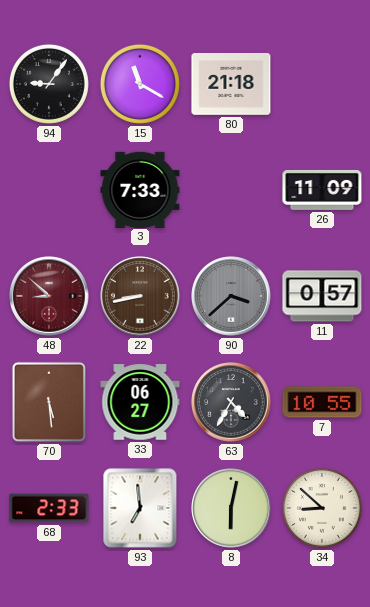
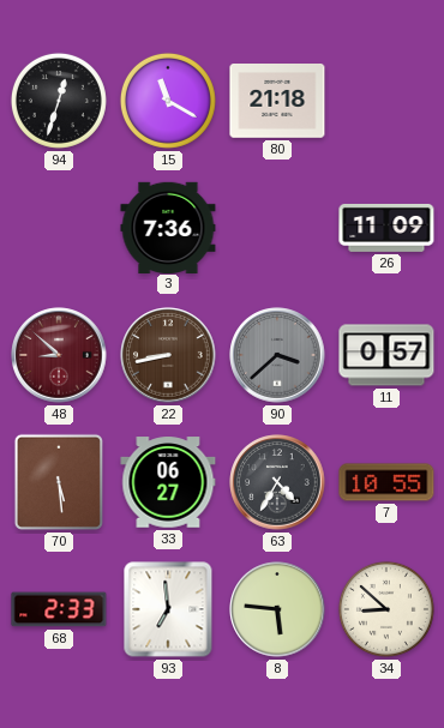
94: 9:06 -> 12:33
3: 7:33 -> 7:36
8: 6:02 -> 5:46
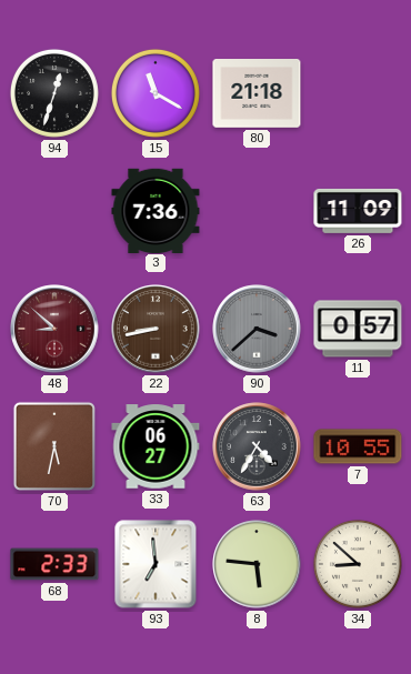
70: 5:29 -> 5:32
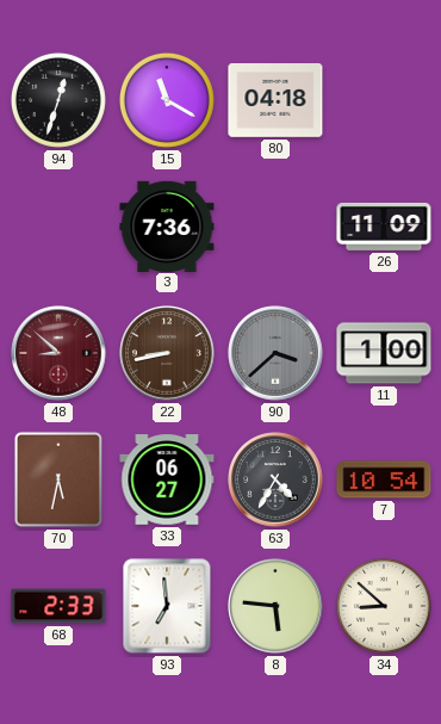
80: 21:18 -> 04:18
11: 0:57 -> 1:00
7: 10:55 -> 10:54
